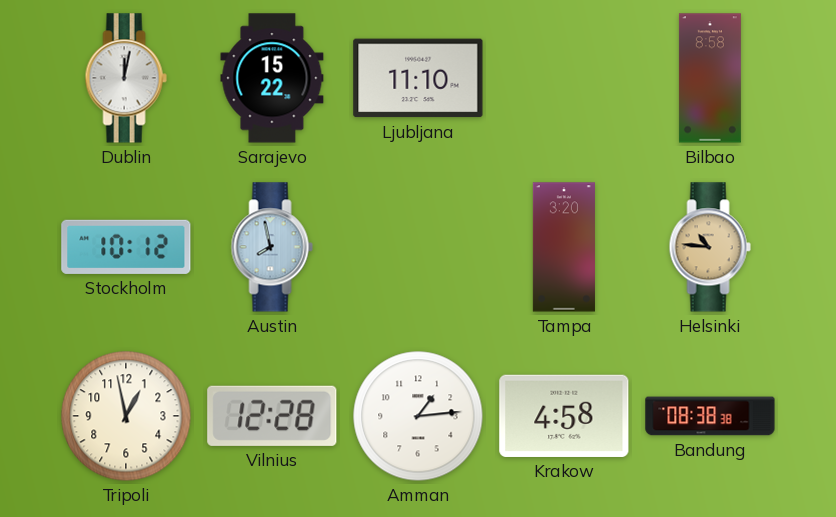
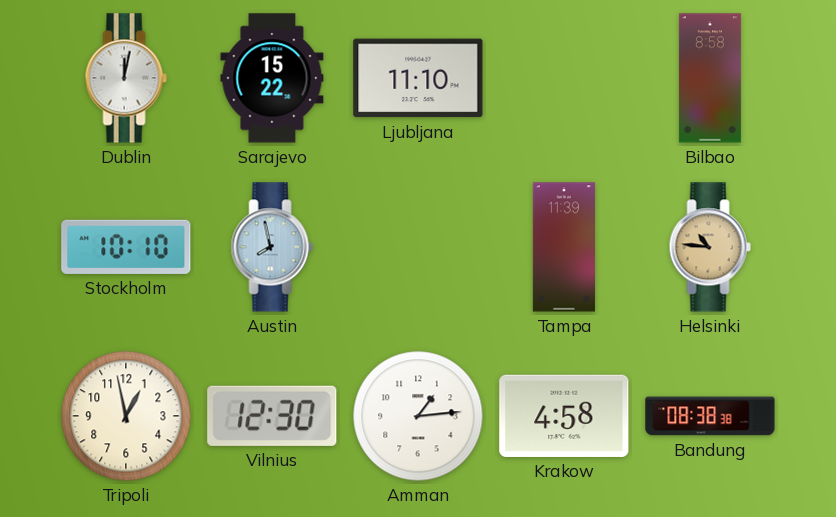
Stockholm: 10:12 -> 10:10
Tampa: 3:20 -> 11:39
Vilnius: 12:28 -> 12:30
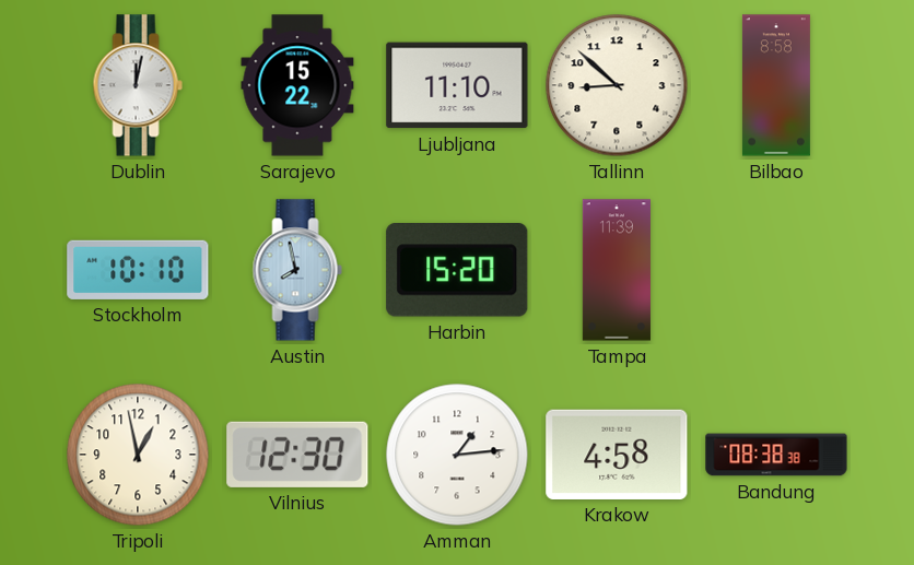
Tallinn: none -> 8:52
Harbin: none -> 15:20
Helsinki: 10:46 -> none
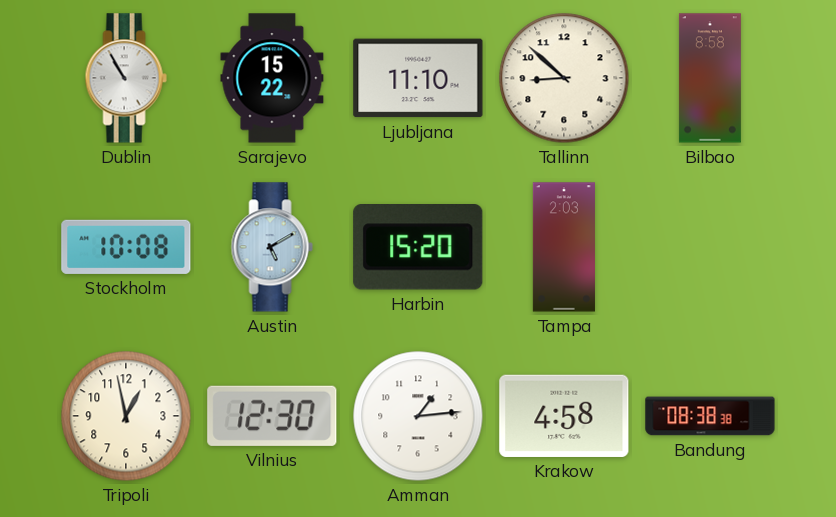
Dublin: 12:02 -> 10:55
Stockholm: 10:10 -> 10:08
Austin: 7:58 -> 5:10
Tampa: 11:39 -> 2:03
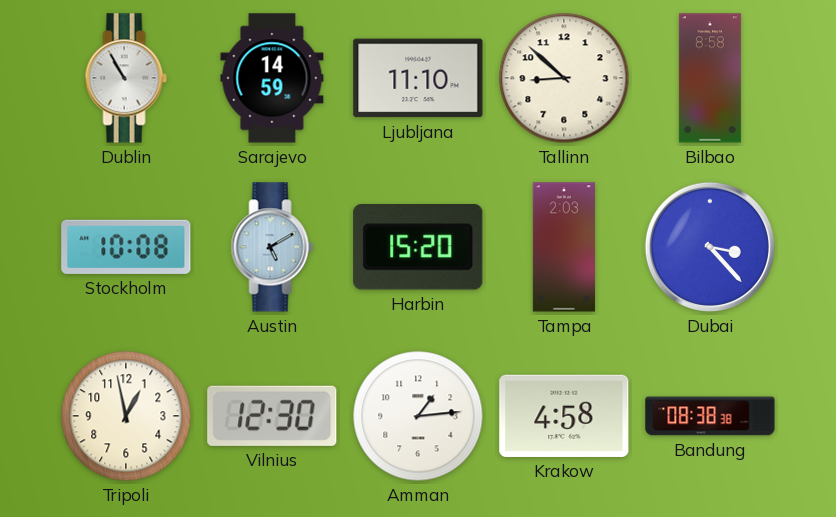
Sarajevo: 15:22 -> 14:59
Dubai: none -> 3:23
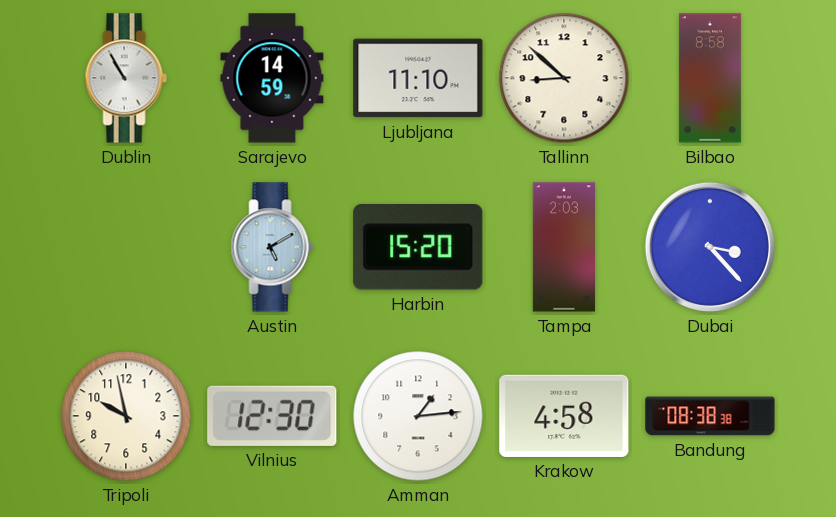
Stockholm: 10:08 -> none
Tripoli: 12:58 -> 9:58
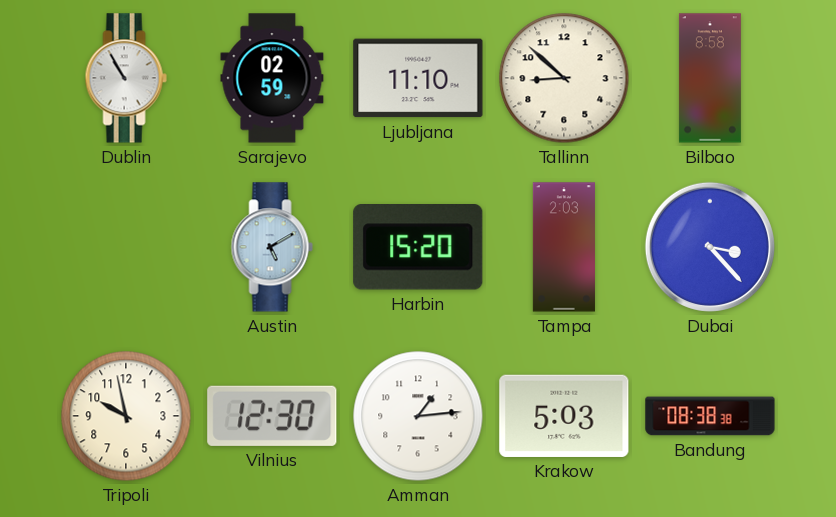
Sarajevo: 14:59 -> 02:59
Krakow: 4:58 -> 5:03
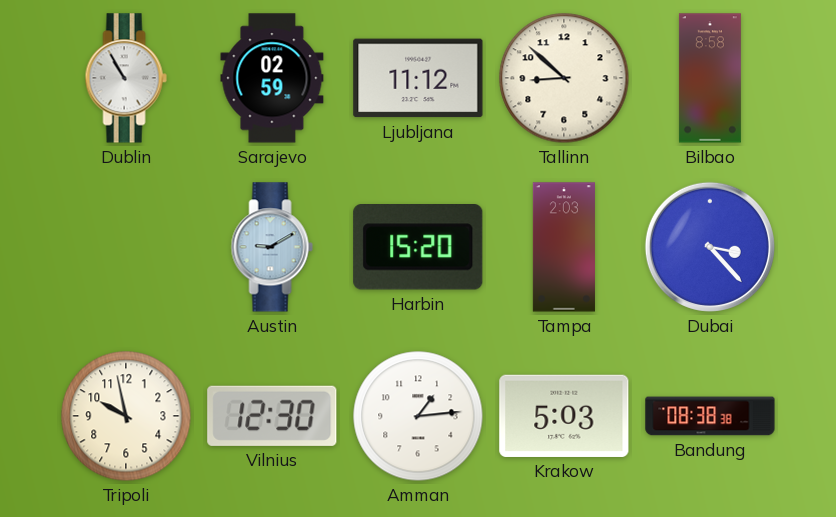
Ljubljana: 11:10 -> 11:12
Austin: 5:10 -> 9:10
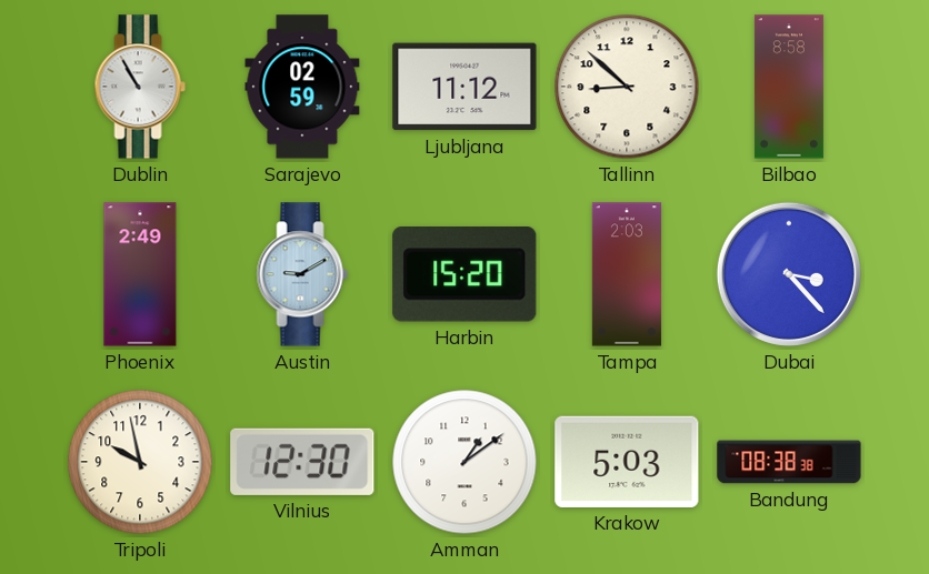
Phoenix: none -> 2:49
Amman: 1:14 -> 1:09
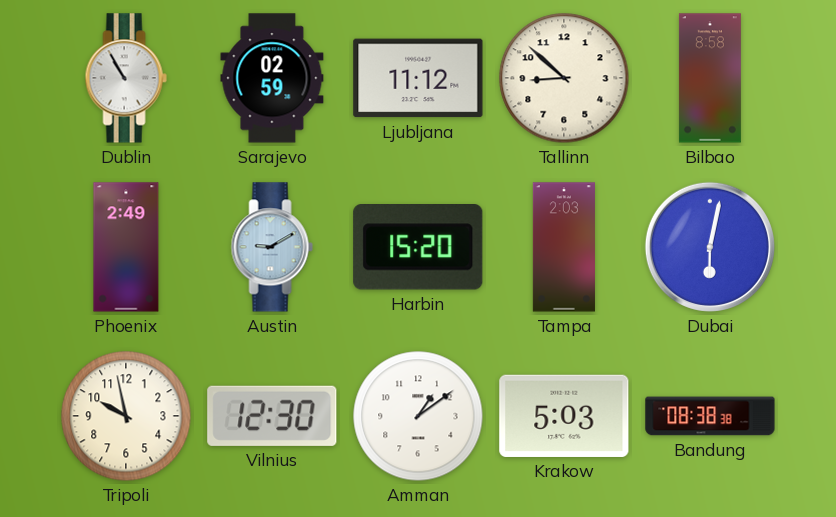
Dubai: 3:23 -> 6:02
